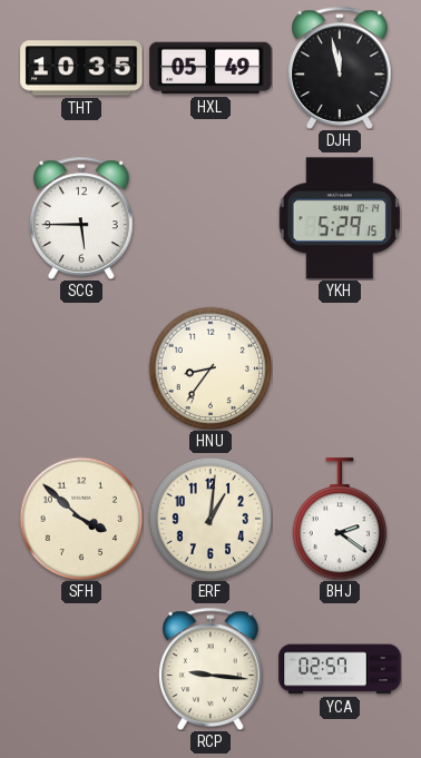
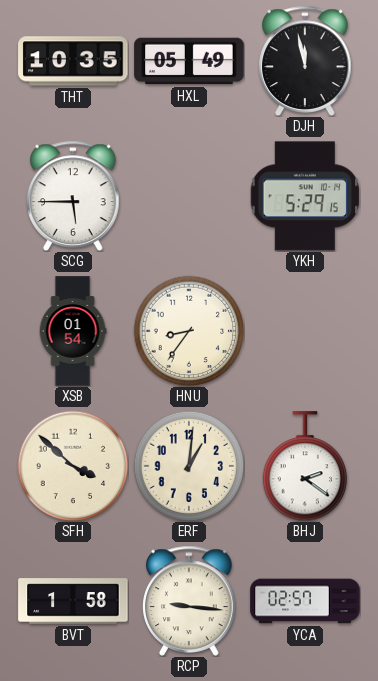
XSB: none -> 01:54
BVT: none -> 1:58
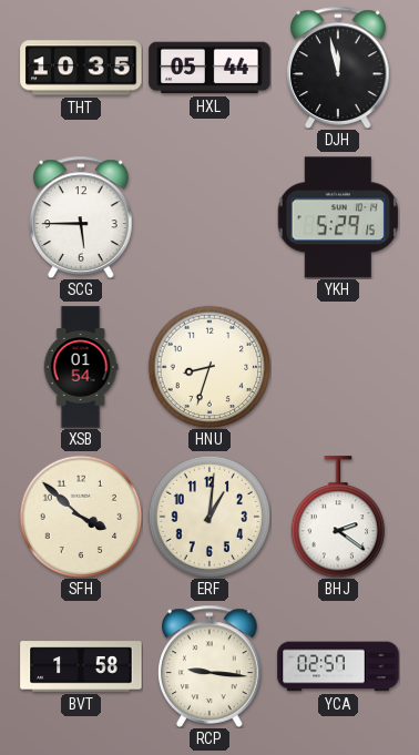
HXL: 05:49 -> 05:44
HNU: 8:36 -> 8:33
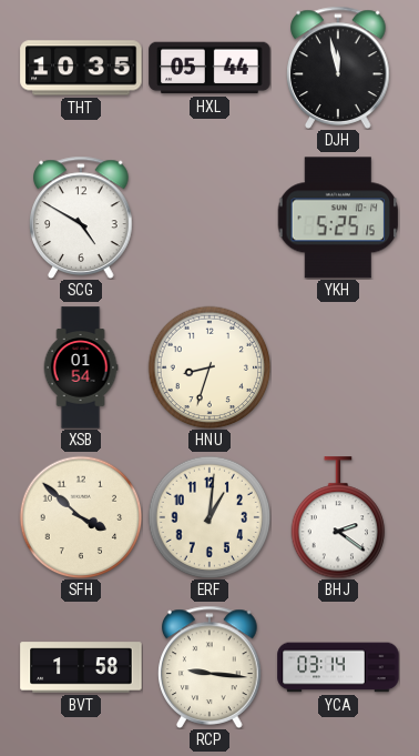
SCG: 5:45 -> 4:50
YKH: 5:29 -> 5:25
YCA: 02:57 -> 03:14
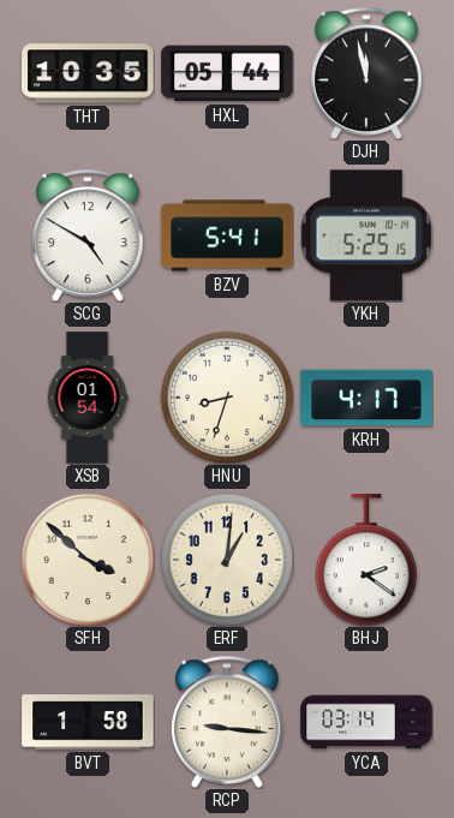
BZV: none -> 5:41
KRH: none -> 4:17
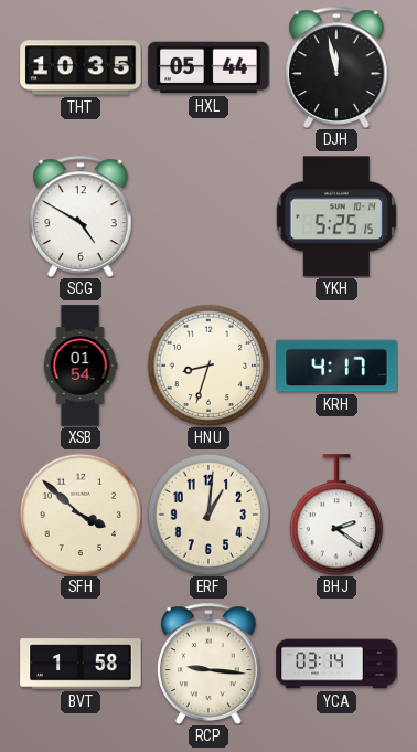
BZV: 5:41 -> none
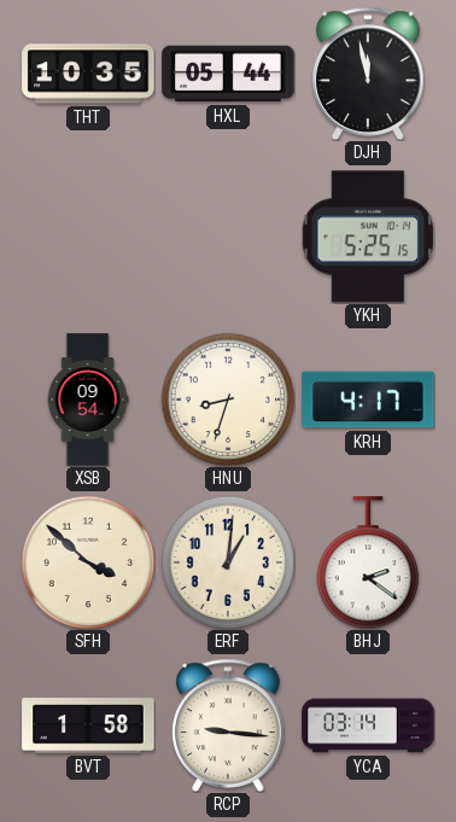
SCG: 4:50 -> none
XSB: 01:54 -> 09:54
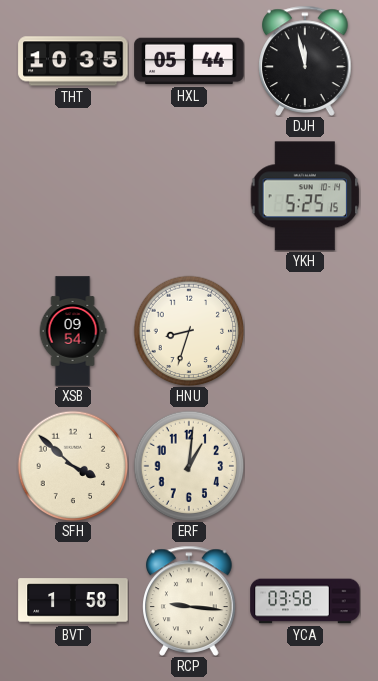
KRH: 4:17 -> none
BHJ: 2:21 -> none
YCA: 03:14 -> 03:58
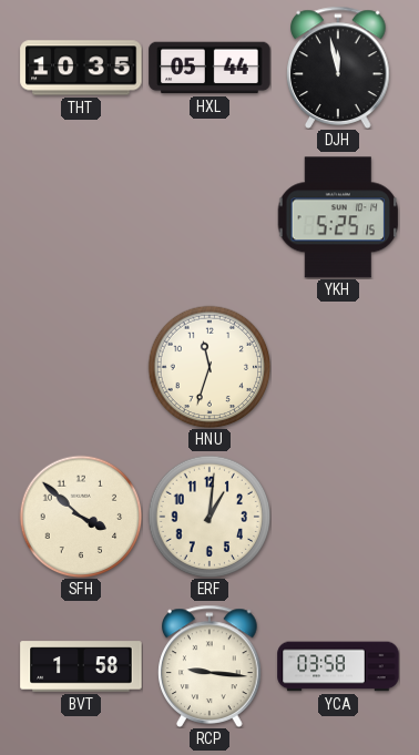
XSB: 09:54 -> none
HNU: 8:33 -> 11:33
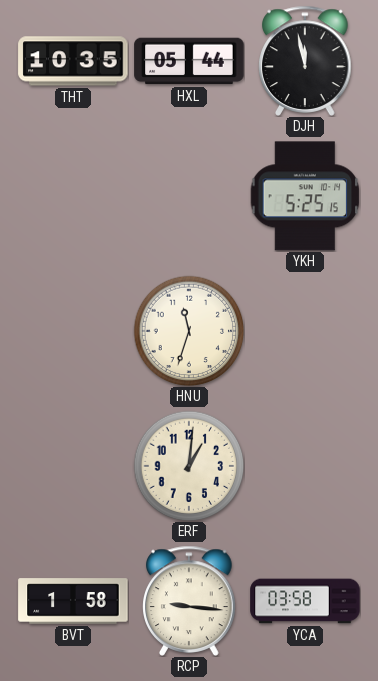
SFH: 3:52 -> none
